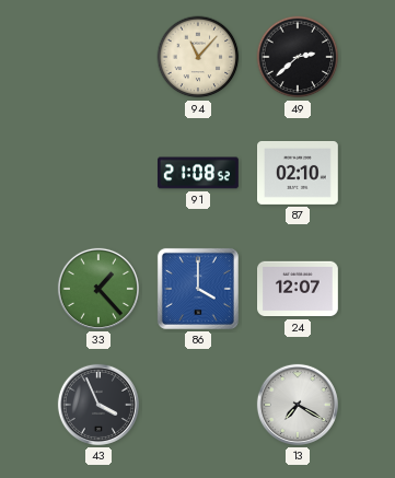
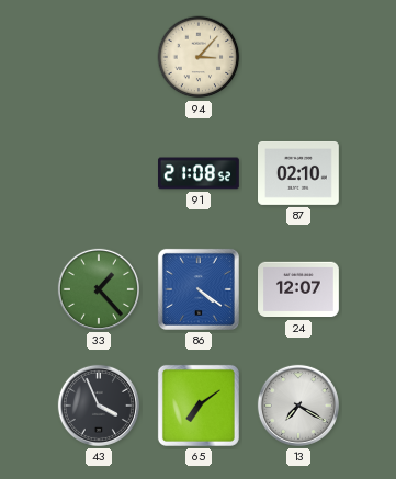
94: 11:07 -> 3:07
49: 2:38 -> none
86: 4:00 -> 4:21
65: none -> 7:09
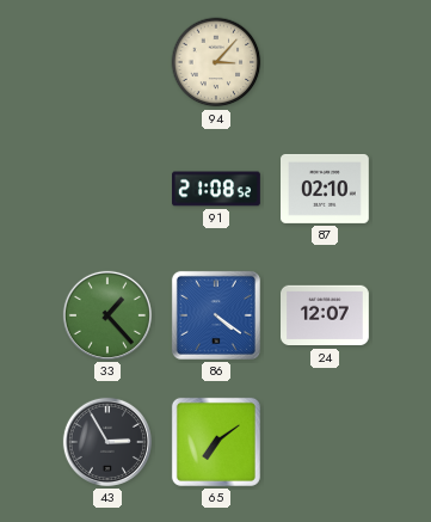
43: 3:56 -> 2:55
13: 7:20 -> none
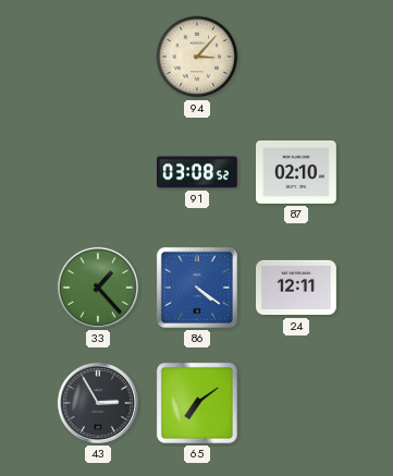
91: 21:08 -> 03:08
24: 12:07 -> 12:11
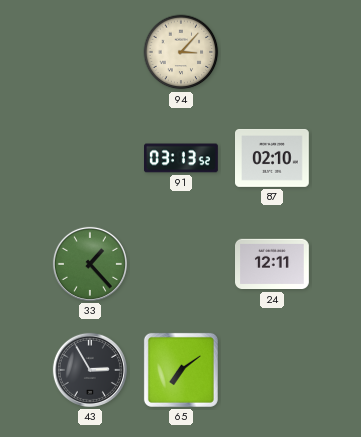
91: 03:08 -> 03:13
86: 4:21 -> none
